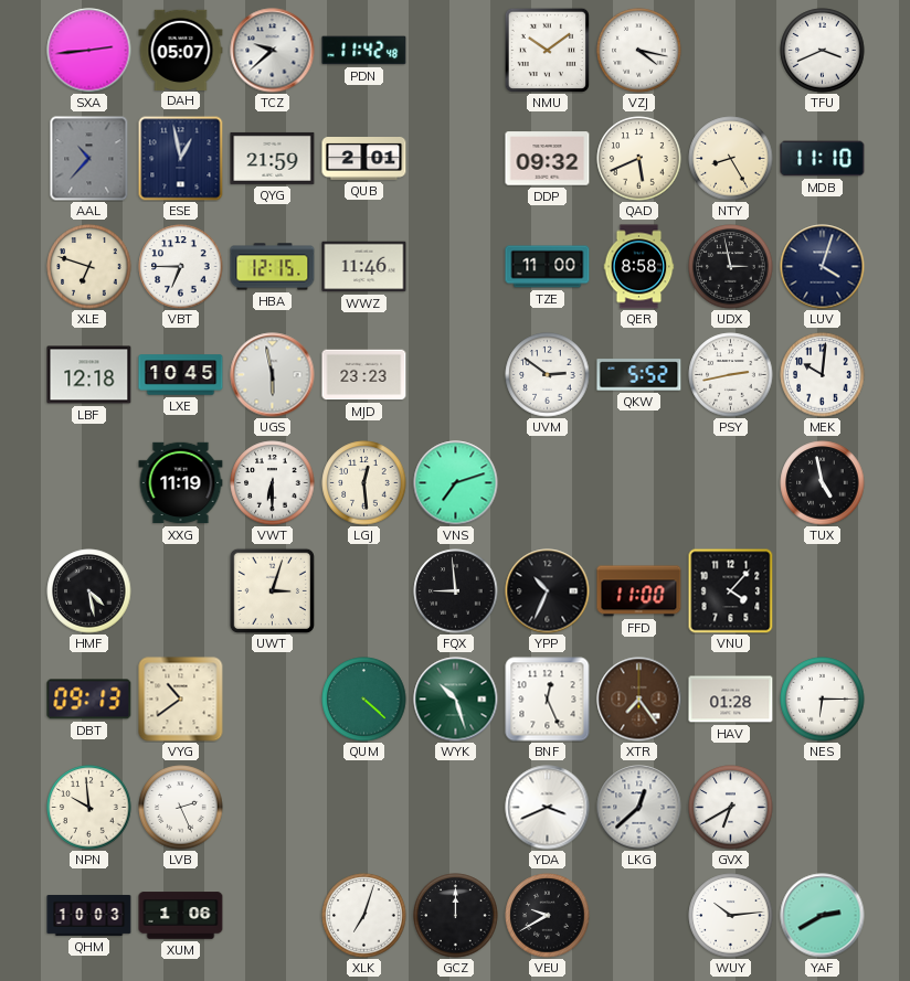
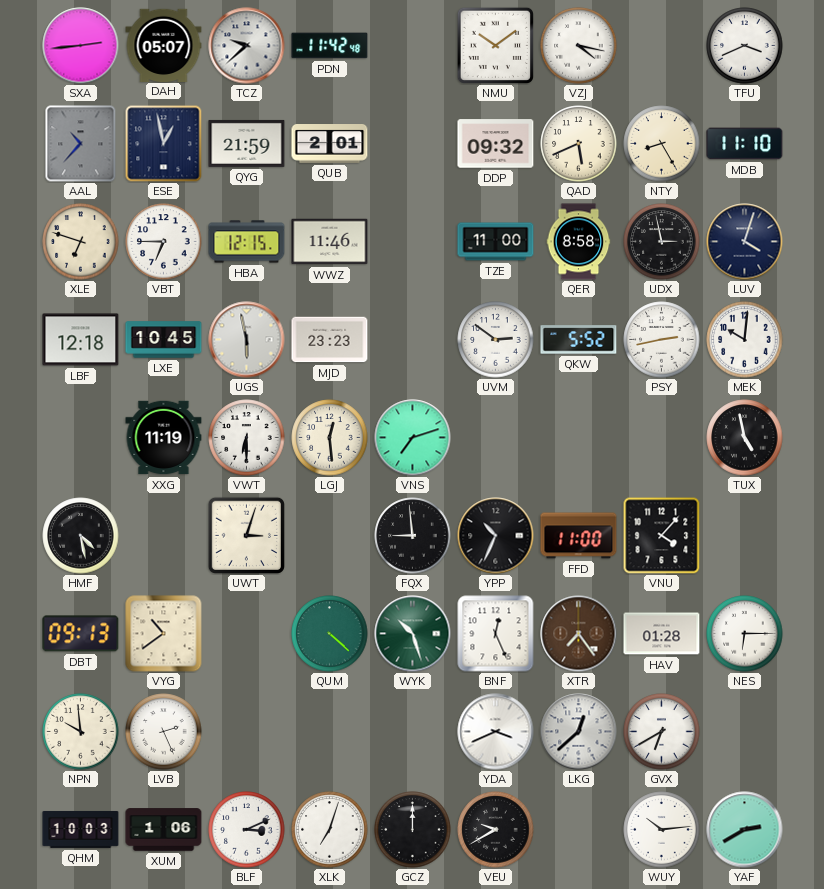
BLF: none -> 3:11
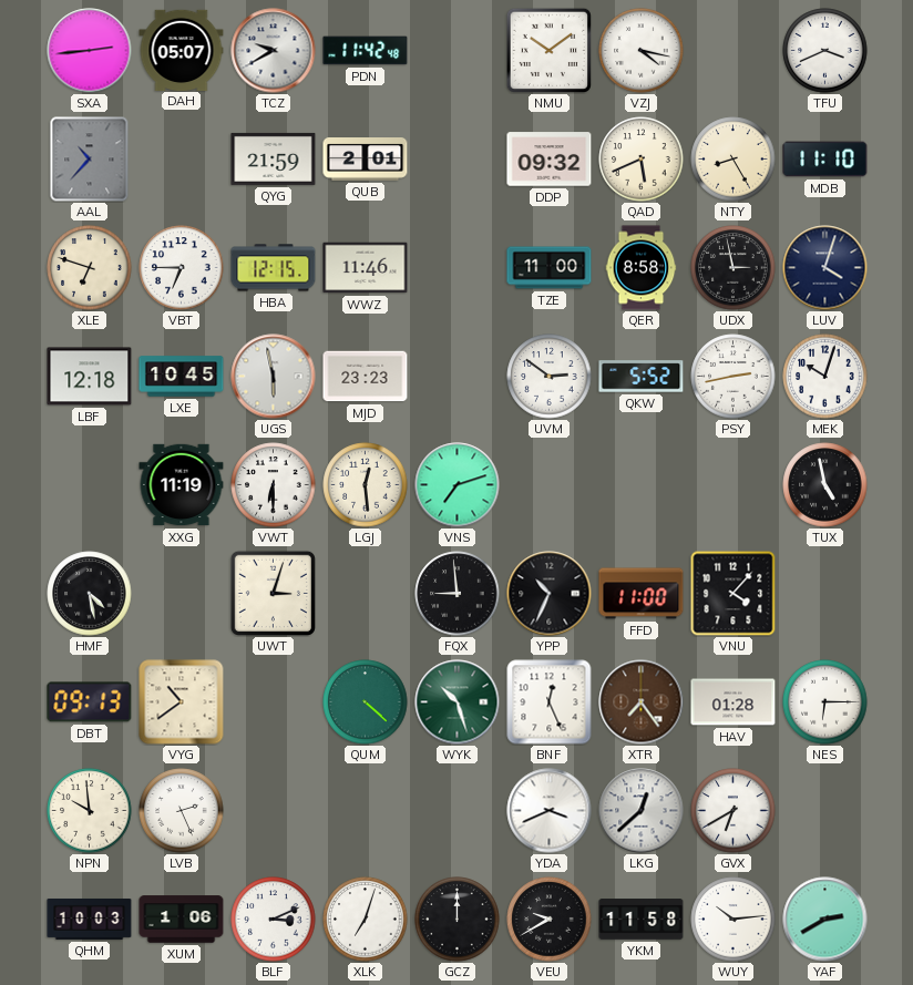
TCZ: 9:38 -> 9:40
ESE: 12:58 -> none
MEK: 10:01 -> 10:03
YKM: none -> 11:58
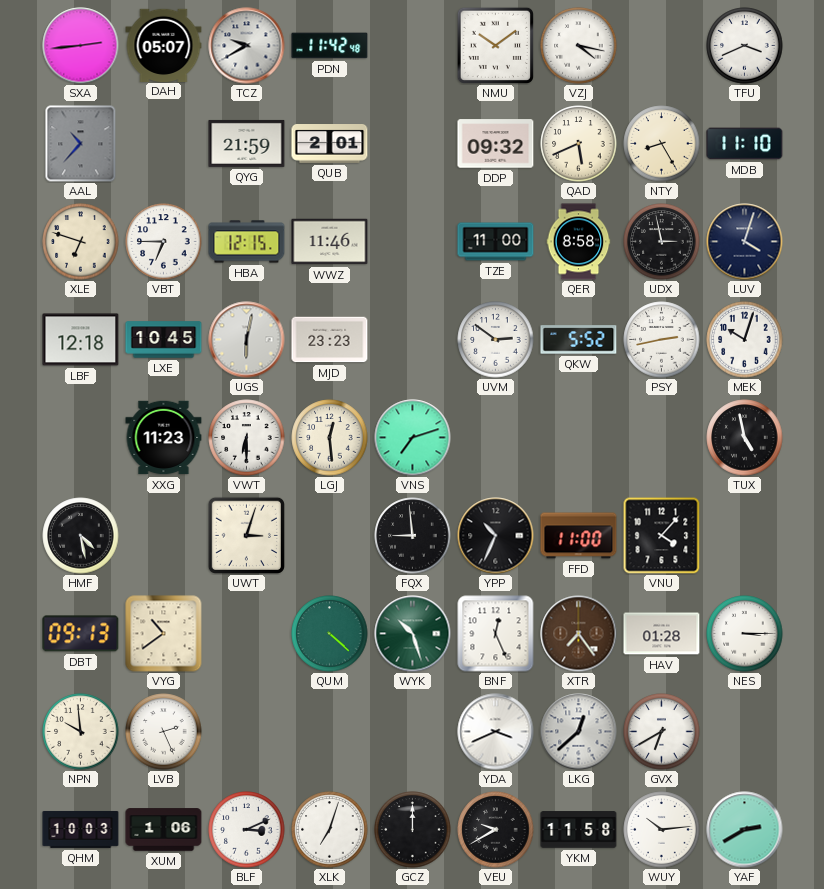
UGS: 5:58 -> 6:02
XXG: 11:19 -> 11:23
NES: 6:15 -> 3:15
